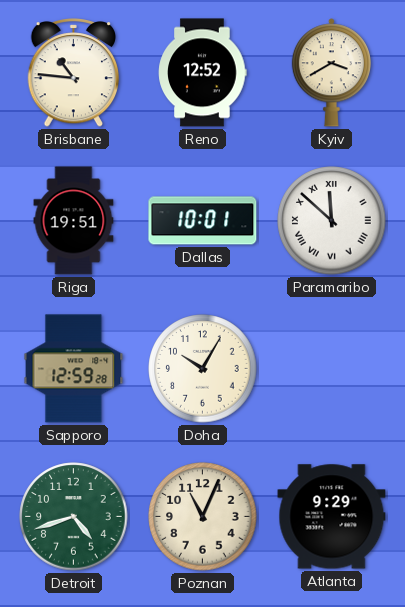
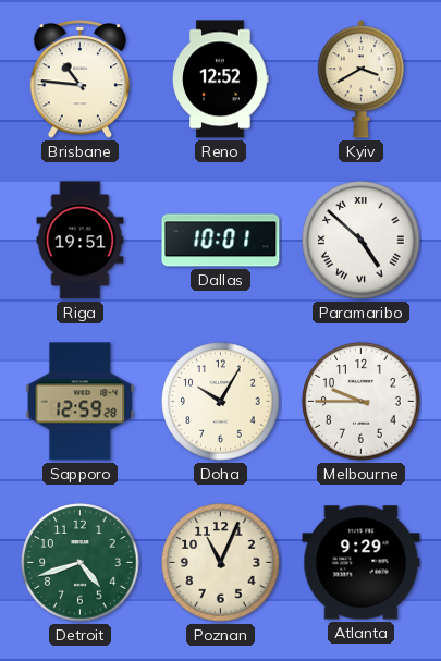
Paramaribo: 11:52 -> 4:52
Melbourne: none -> 9:45
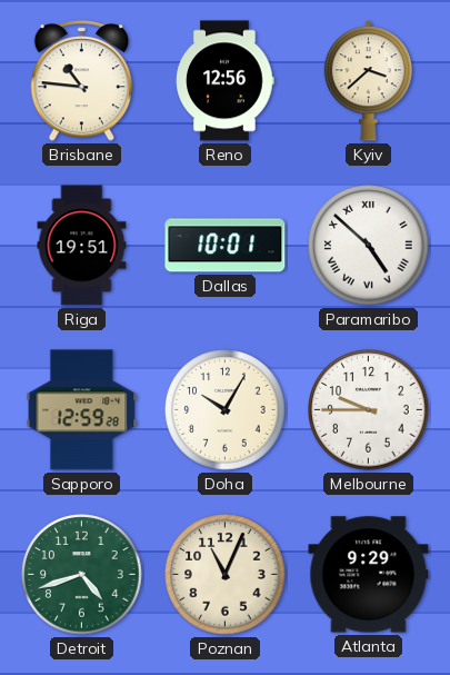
Reno: 12:52 -> 12:56
Kyiv: 3:40 -> 3:38
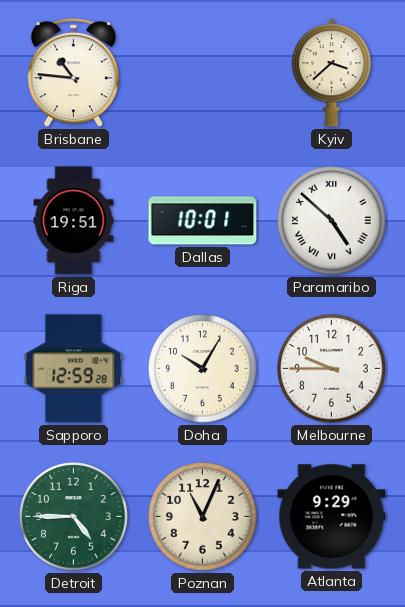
Reno: 12:56 -> none
Detroit: 4:42 -> 4:45
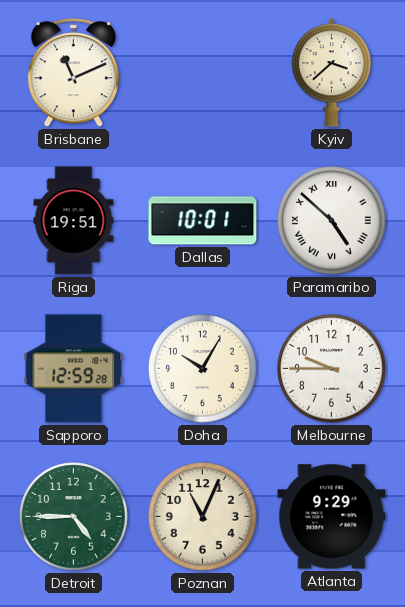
Brisbane: 10:46 -> 11:11
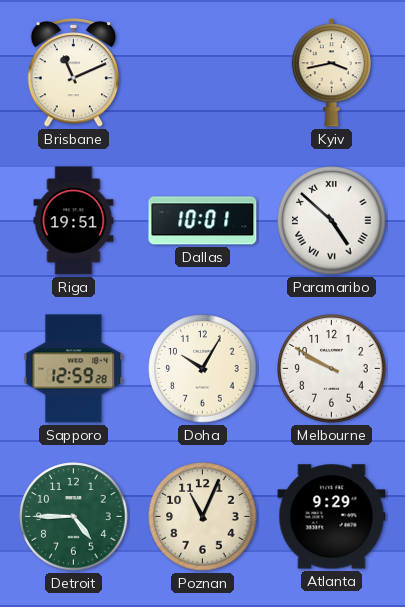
Kyiv: 3:38 -> 3:43
Melbourne: 9:45 -> 9:50
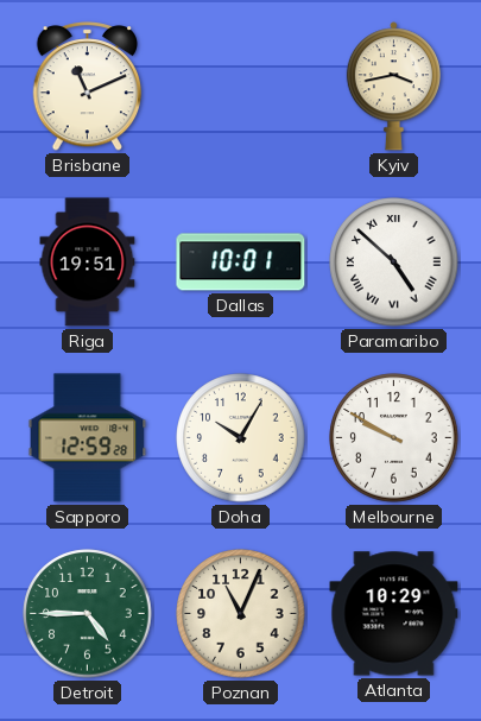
Atlanta: 9:29 -> 10:29
